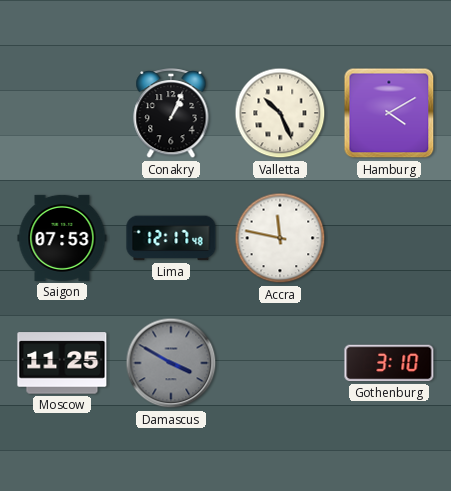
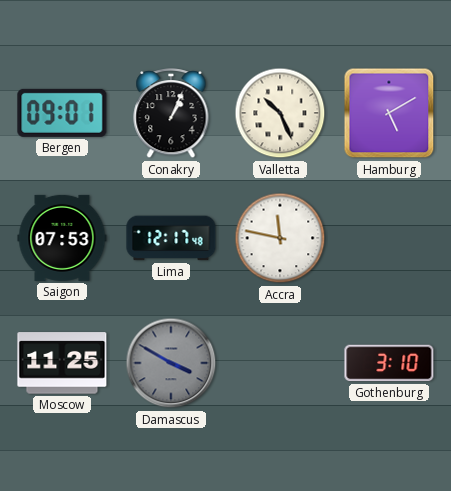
Bergen: none -> 09:01
Hamburg: 4:10 -> 5:10
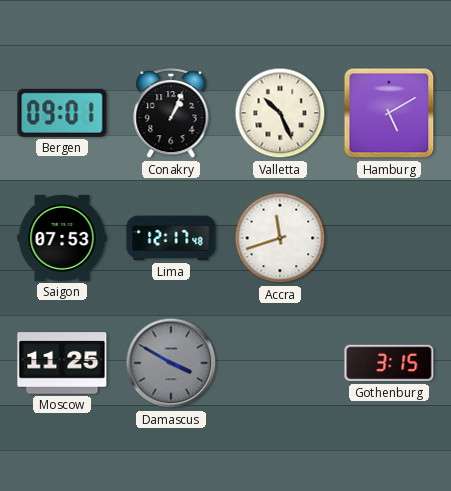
Accra: 11:47 -> 11:42
Gothenburg: 3:10 -> 3:15
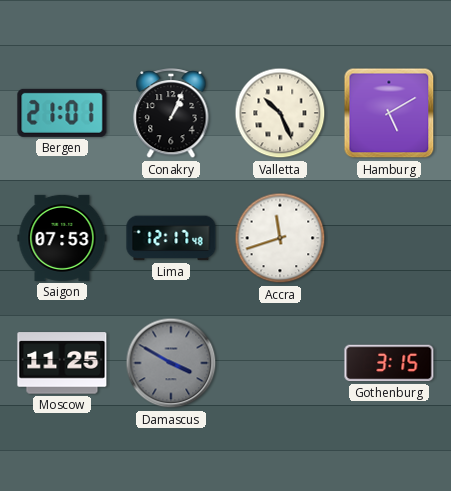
Bergen: 09:01 -> 21:01
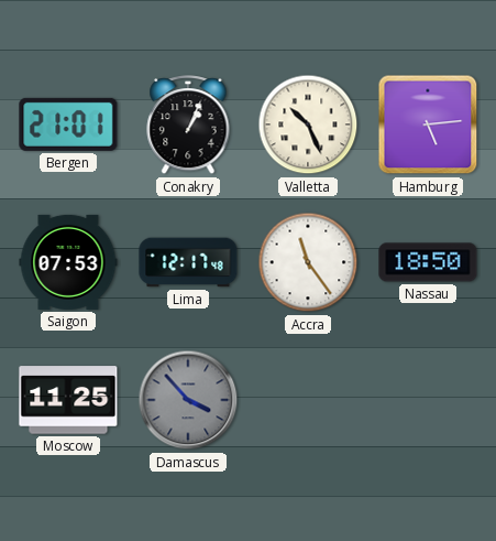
Hamburg: 5:10 -> 5:14
Accra: 11:42 -> 11:24
Nassau: none -> 18:50
Damascus: 3:50 -> 3:53
Gothenburg: 3:15 -> none
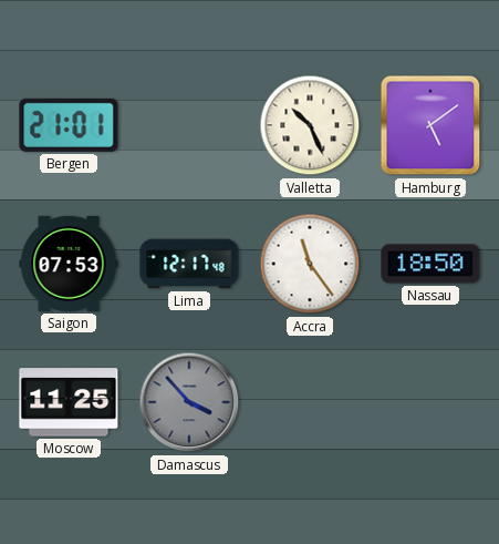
Conakry: 1:04 -> none
Hamburg: 5:14 -> 5:09
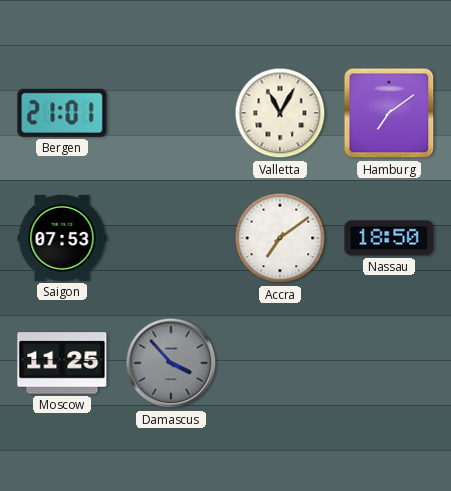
Valletta: 10:26 -> 11:05
Hamburg: 5:09 -> 7:09
Lima: 12:17 -> none
Accra: 11:24 -> 7:09
